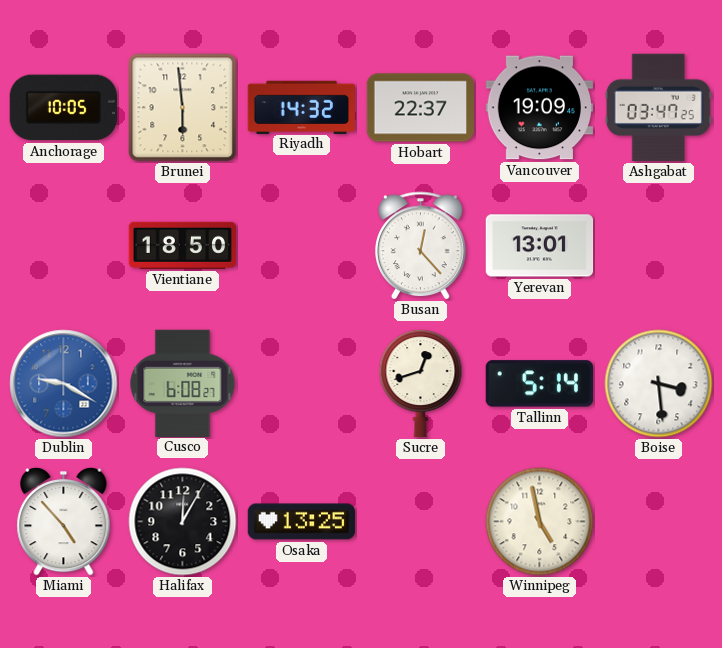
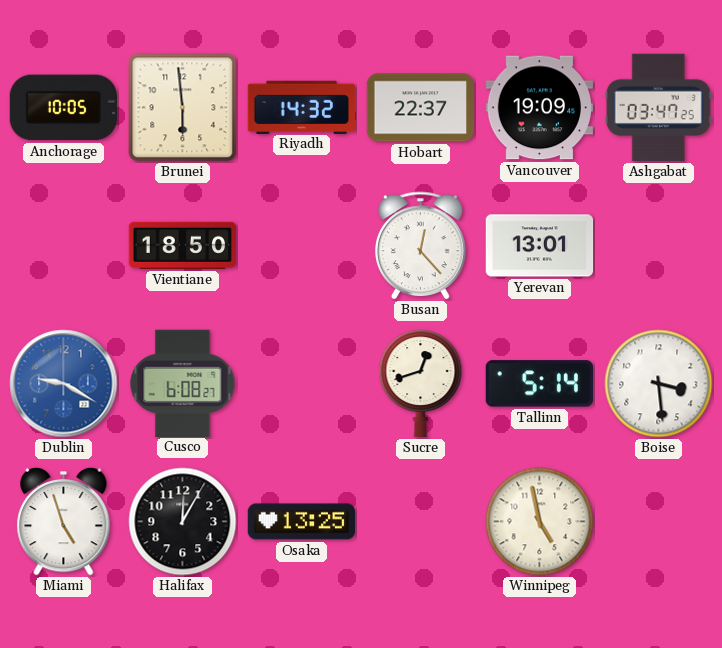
Miami: 4:53 -> 4:57
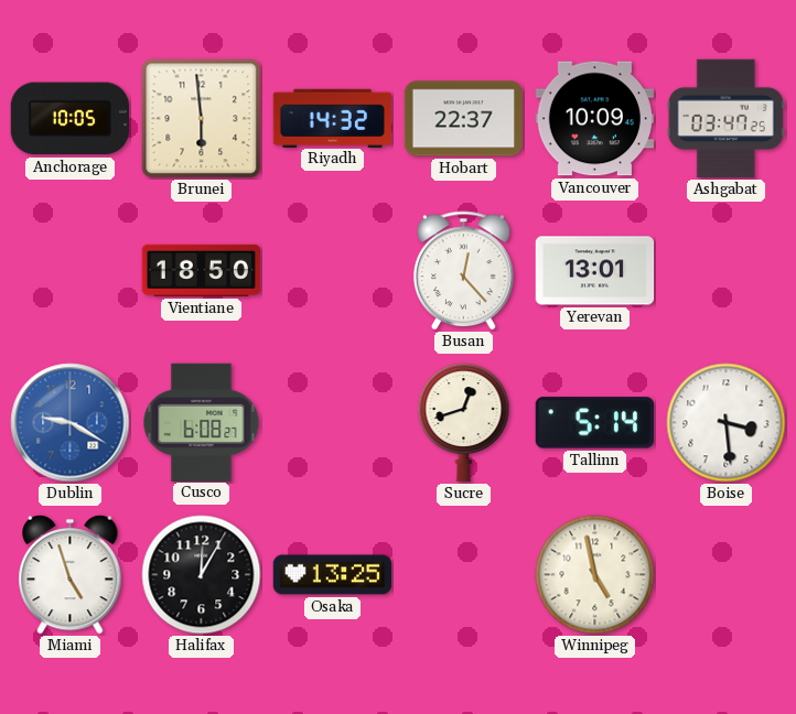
Vancouver: 19:09 -> 10:09
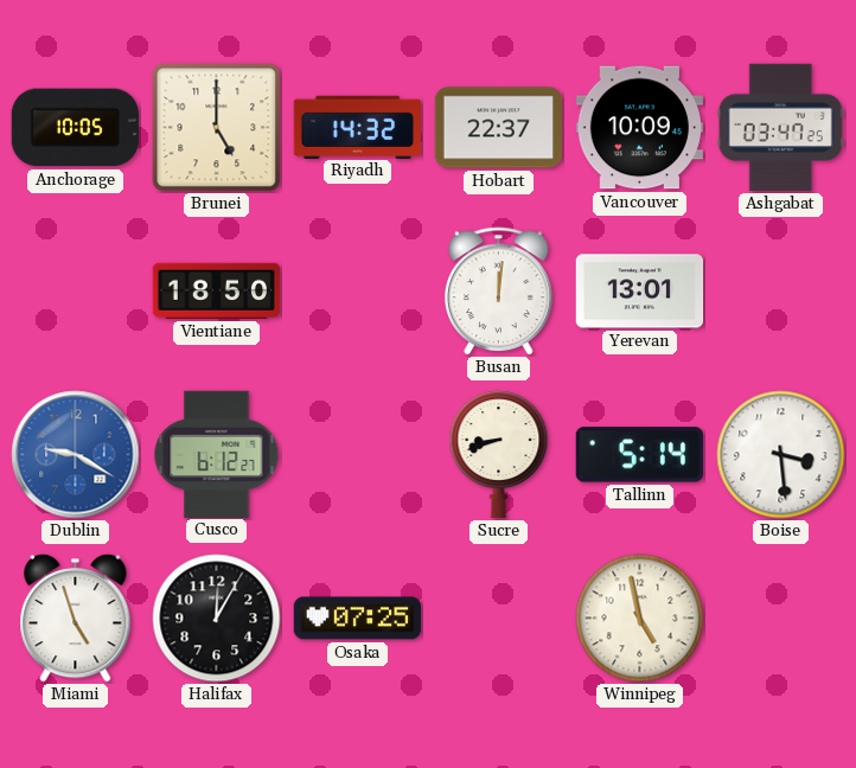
Brunei: 5:59 -> 5:00
Busan: 12:23 -> 12:01
Cusco: 6:08 -> 6:12
Sucre: 12:42 -> 8:42
Osaka: 13:25 -> 07:25
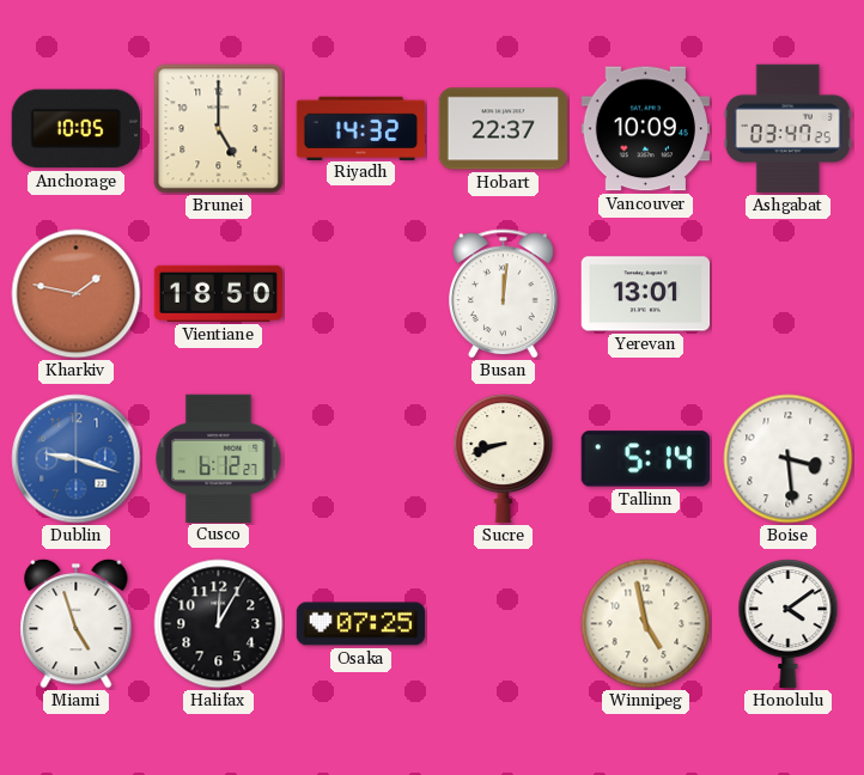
Kharkiv: none -> 1:47
Dublin: 9:20 -> 9:18
Honolulu: none -> 4:09
